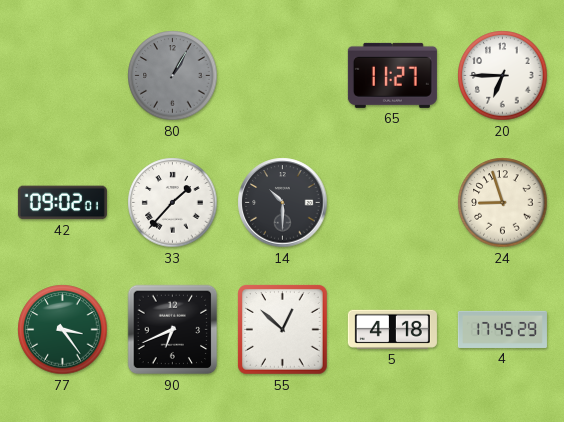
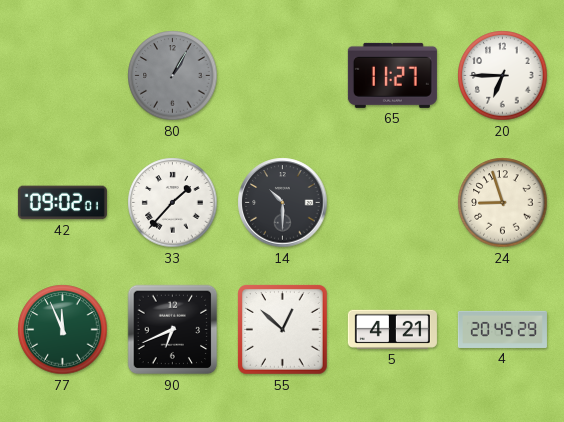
77: 3:24 -> 11:56
5: 4:18 -> 4:21
4: 17:45 -> 20:45
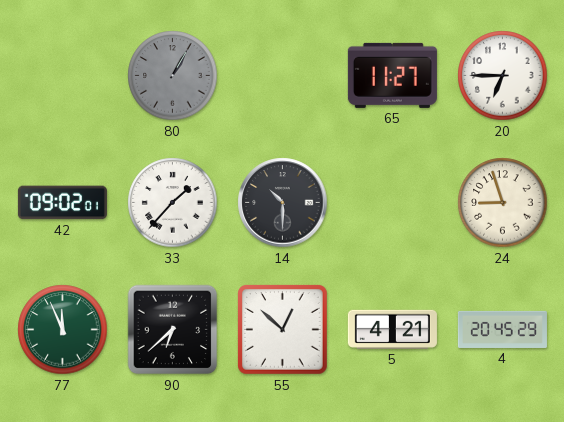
90: 6:41 -> 6:38
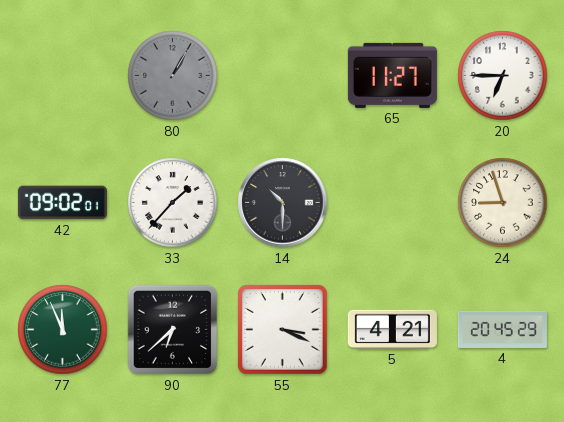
55: 12:52 -> 3:19
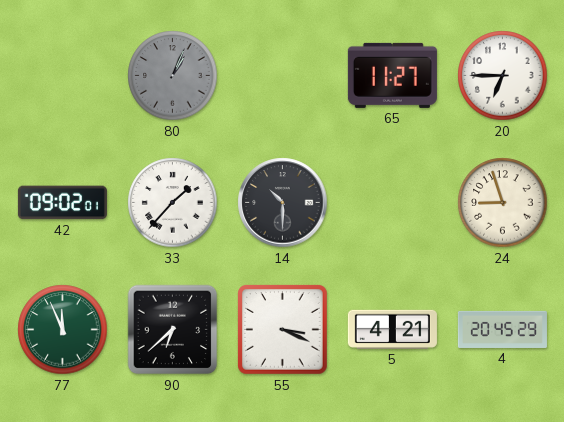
80: 1:05 -> 1:04
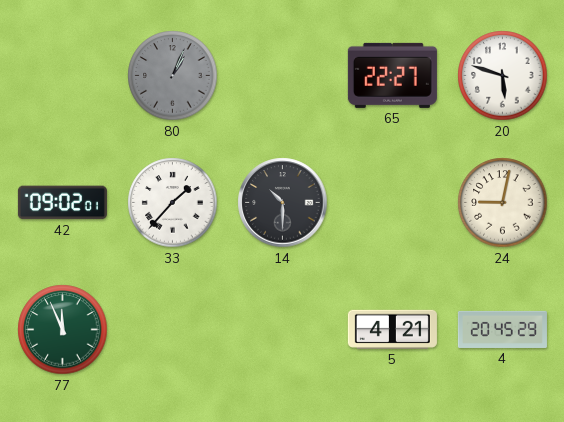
65: 11:27 -> 22:27
20: 6:45 -> 5:48
24: 8:57 -> 9:02
90: 6:38 -> none
55: 3:19 -> none
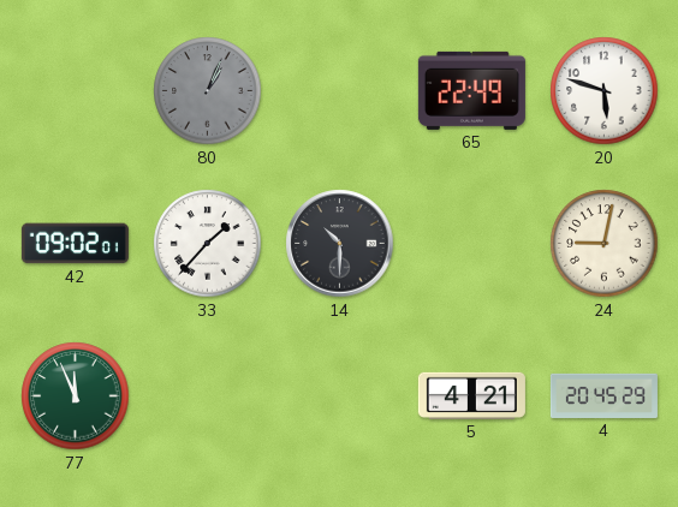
65: 22:27 -> 22:49
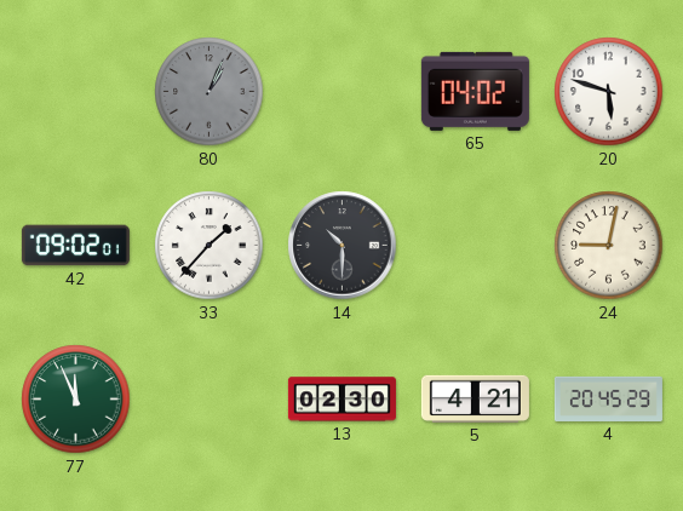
65: 22:49 -> 04:02
13: none -> 02:30
